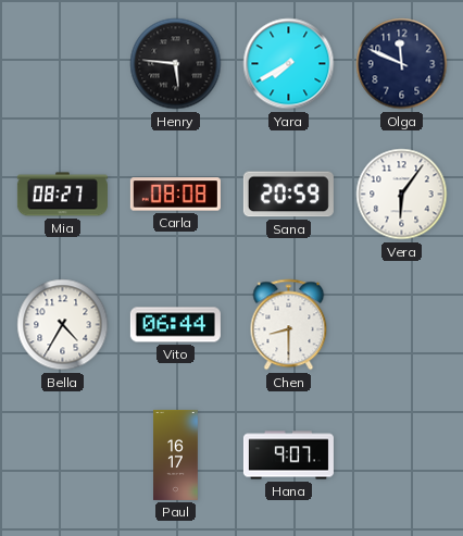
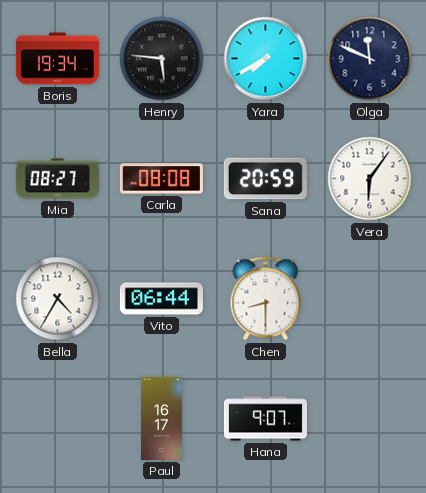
Boris: none -> 19:34
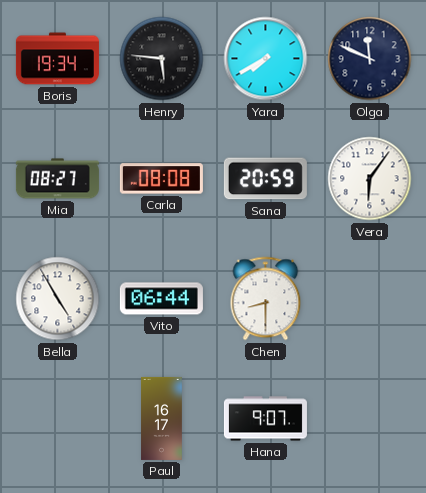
Bella: 4:35 -> 4:55
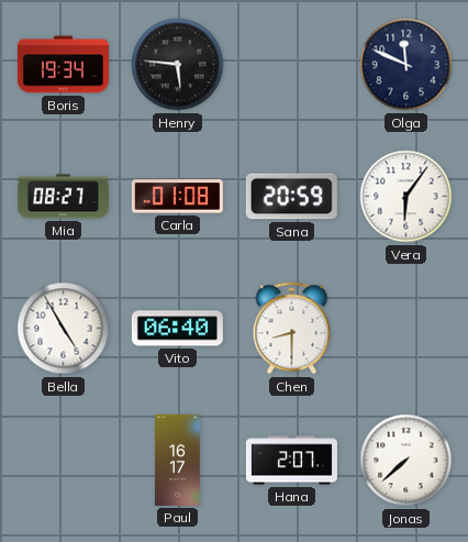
Yara: 7:40 -> none
Carla: 08:08 -> 01:08
Vito: 06:44 -> 06:40
Hana: 9:07 -> 2:07
Jonas: none -> 7:38
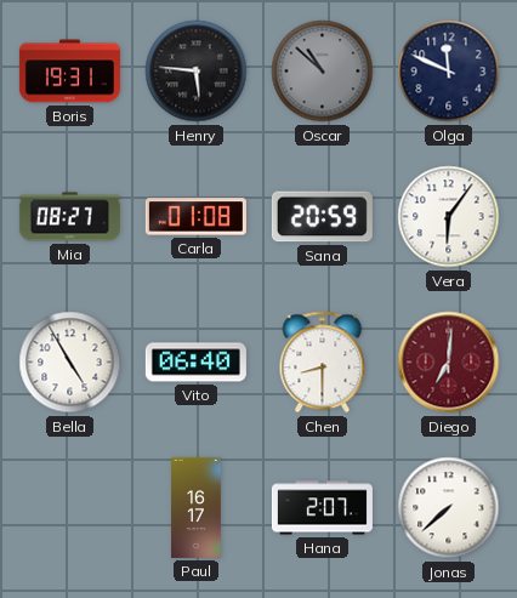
Boris: 19:34 -> 19:31
Oscar: none -> 10:52
Diego: none -> 7:01
